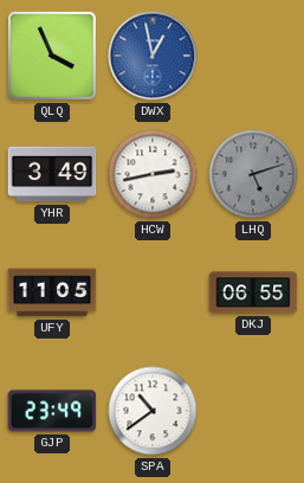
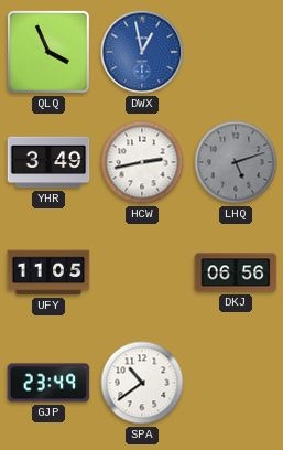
DKJ: 06:55 -> 06:56
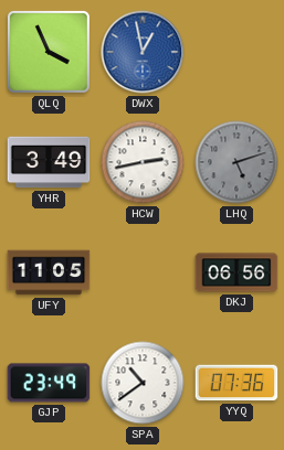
YYQ: none -> 07:36
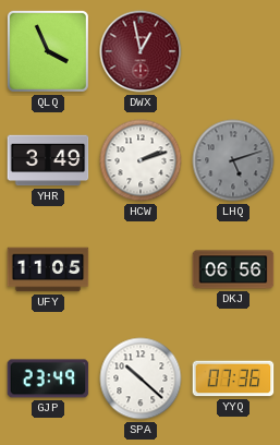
DWX dial: blue -> burgundy
HCW: 2:43 -> 2:12
SPA: 10:39 -> 10:22
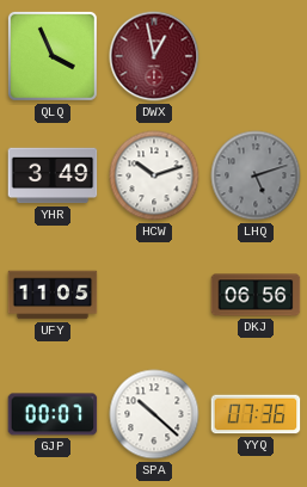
HCW: 2:12 -> 10:12
GJP: 23:49 -> 00:07
